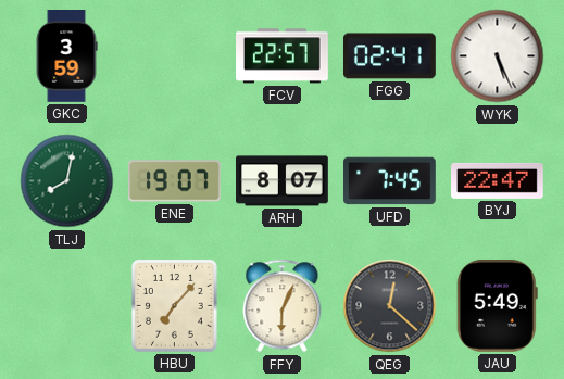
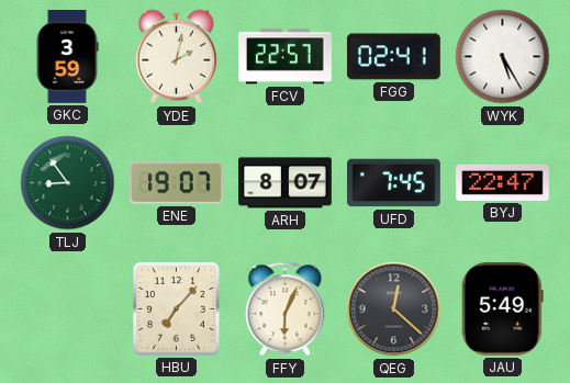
YDE: none -> 2:02
WYK: 5:26 -> 5:25
TLJ: 8:02 -> 8:54
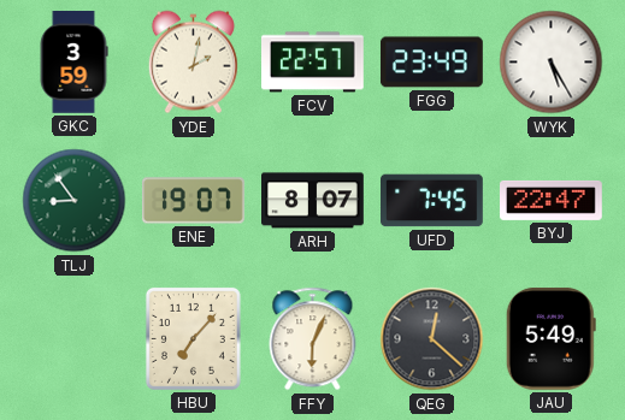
FGG: 02:41 -> 23:49
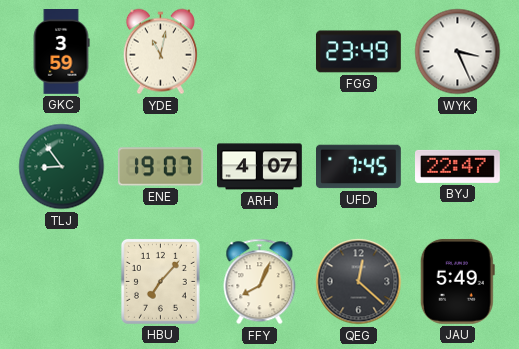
YDE: 2:02 -> 11:02
FCV: 22:57 -> none
WYK: 5:25 -> 3:26
ARH: 8:07 -> 4:07
FFY: 6:04 -> 8:04
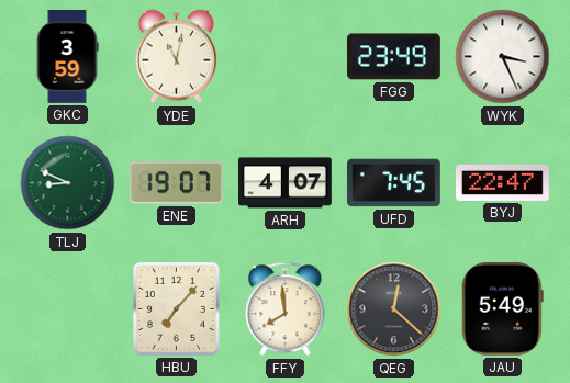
TLJ: 8:54 -> 8:49
FFY: 8:04 -> 7:59
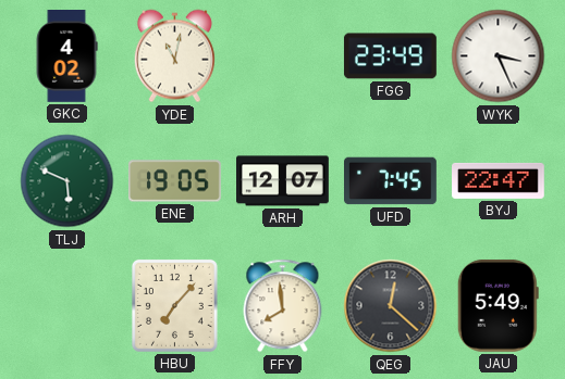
GKC: 3:59 -> 4:02
TLJ: 8:49 -> 5:49
ENE: 19:07 -> 19:05
ARH: 4:07 -> 12:07
